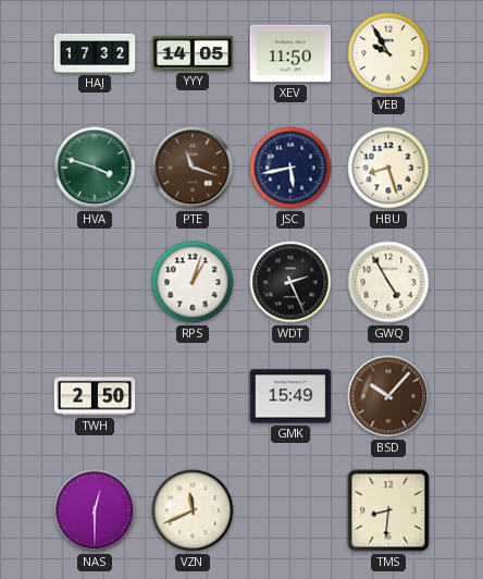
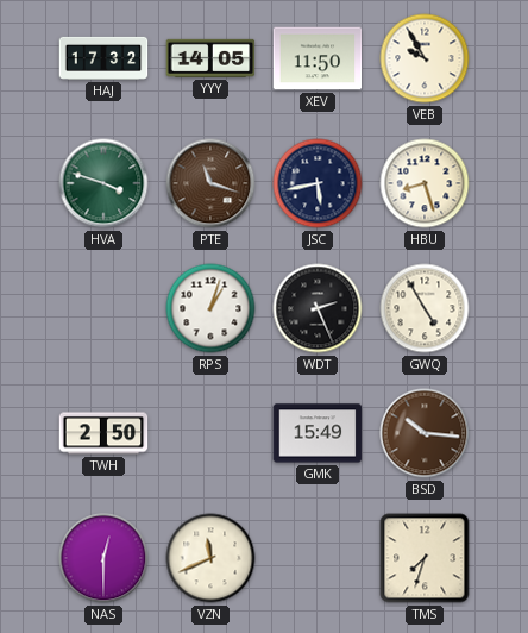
BSD: 10:07 -> 10:16
TMS: 8:31 -> 7:33
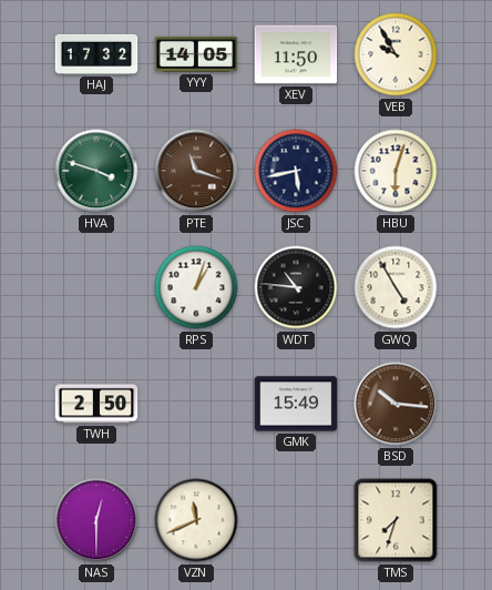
HBU: 8:27 -> 6:03
WDT: 2:26 -> 10:46
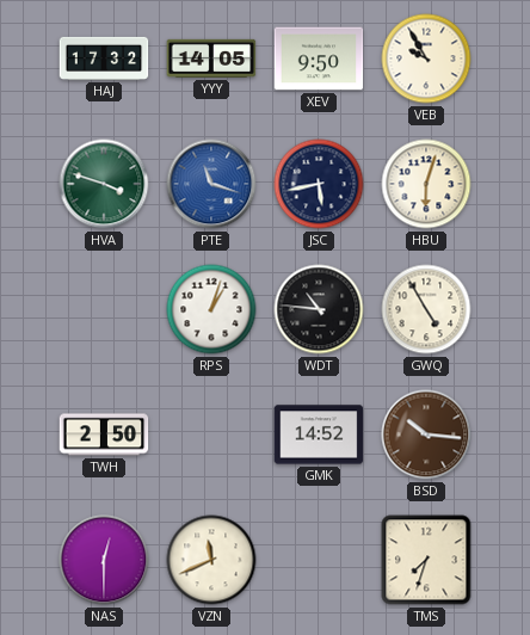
XEV: 11:50 -> 9:50
PTE dial: brown -> blue
GMK: 15:49 -> 14:52
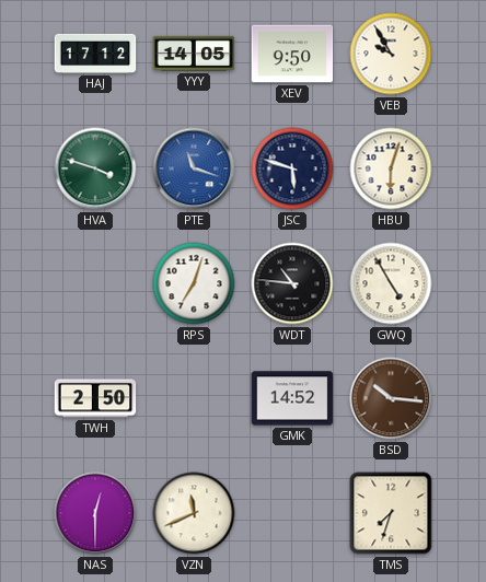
HAJ: 17:32 -> 17:12
JSC: 5:43 -> 5:48
RPS: 1:03 -> 7:03
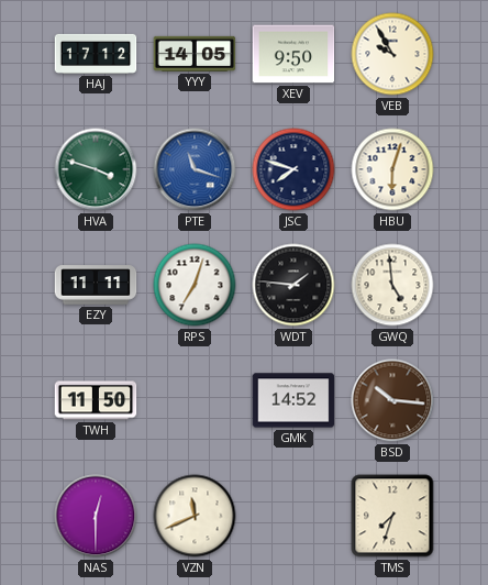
JSC: 5:48 -> 7:48
EZY: none -> 11:11
WDT: 10:46 -> 1:46
GWQ: 4:55 -> 4:59
TWH: 2:50 -> 11:50
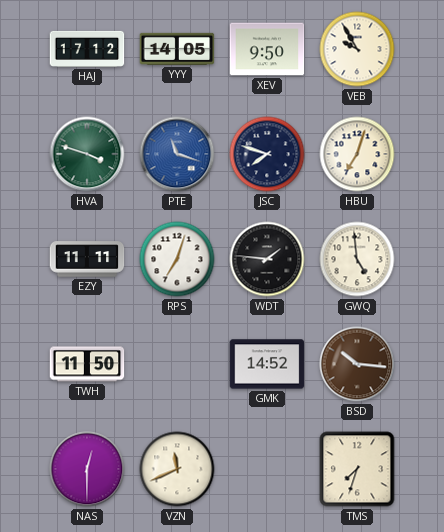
HBU: 6:03 -> 7:03
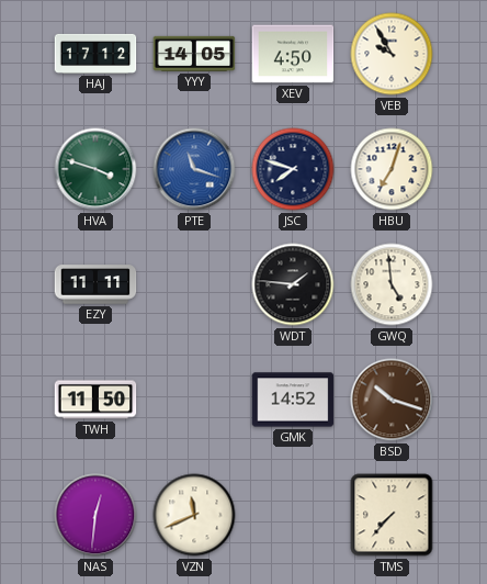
XEV: 9:50 -> 4:50
RPS: 7:03 -> none
BSD: 10:16 -> 10:18
NAS: 12:30 -> 12:31
TMS: 7:33 -> 7:37
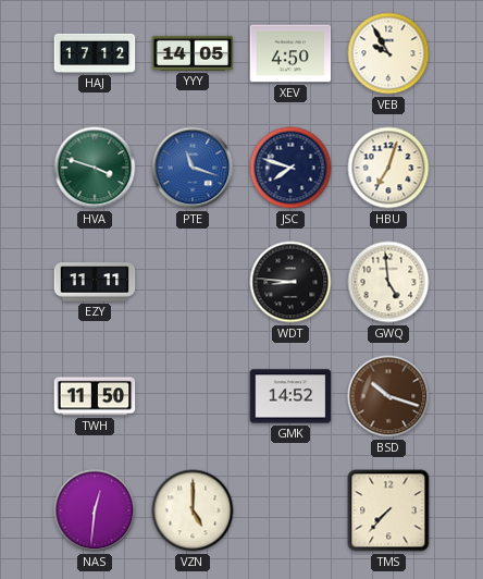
WDT: 1:46 -> 8:46
VZN: 11:41 -> 5:00
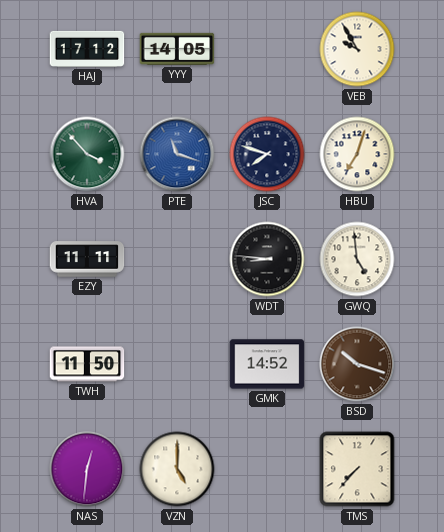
XEV: 4:50 -> none
HVA: 3:48 -> 3:53
